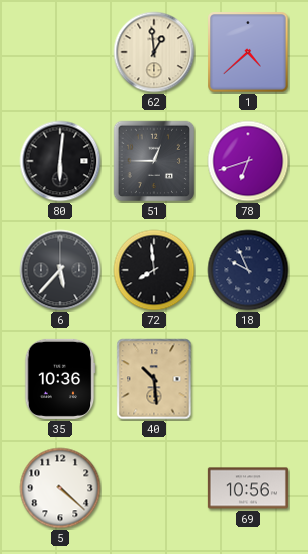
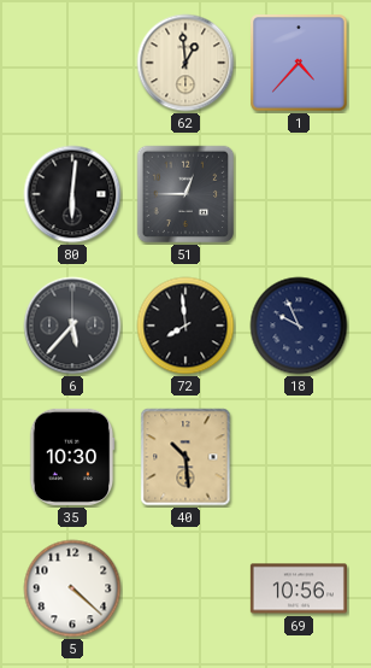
1: 4:38 -> 4:37
78: 6:42 -> none
35: 10:36 -> 10:30
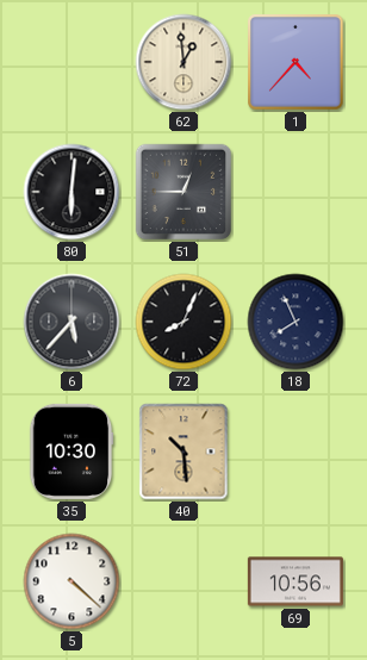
72: 7:59 -> 8:04
18: 9:56 -> 7:56
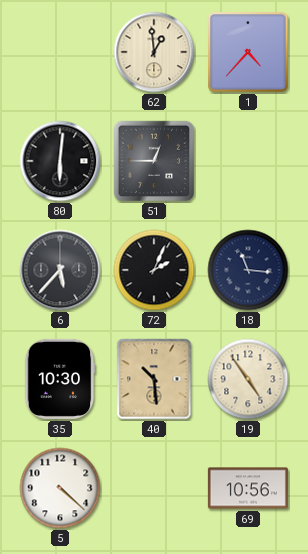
72: 8:04 -> 2:04
18: 7:56 -> 11:16
19: none -> 4:54
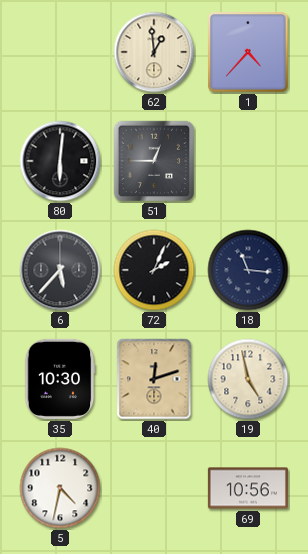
40: 10:29 -> 12:12
19: 4:54 -> 4:58
5: 4:22 -> 4:32
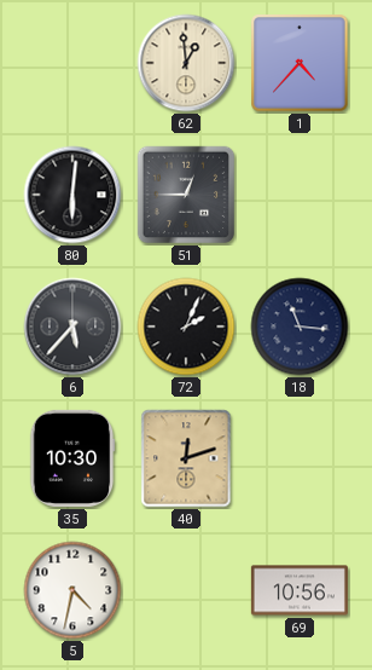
19: 4:58 -> none
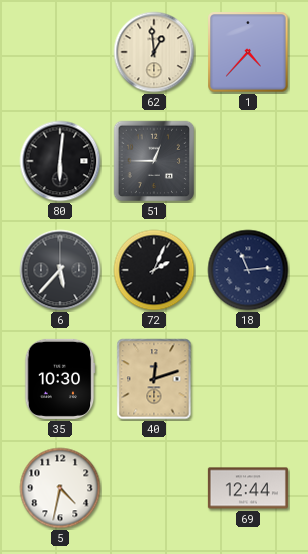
18: 11:16 -> 11:14
69: 10:56 -> 12:44
